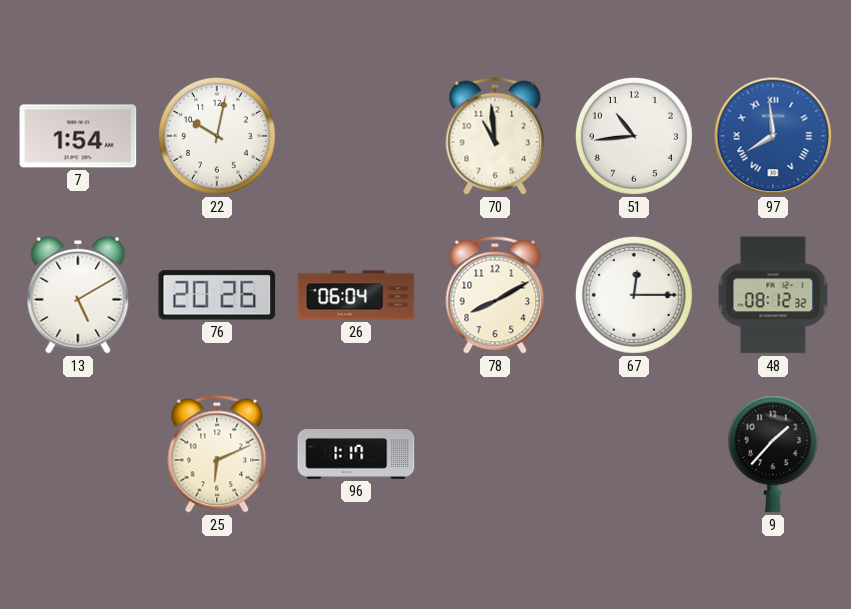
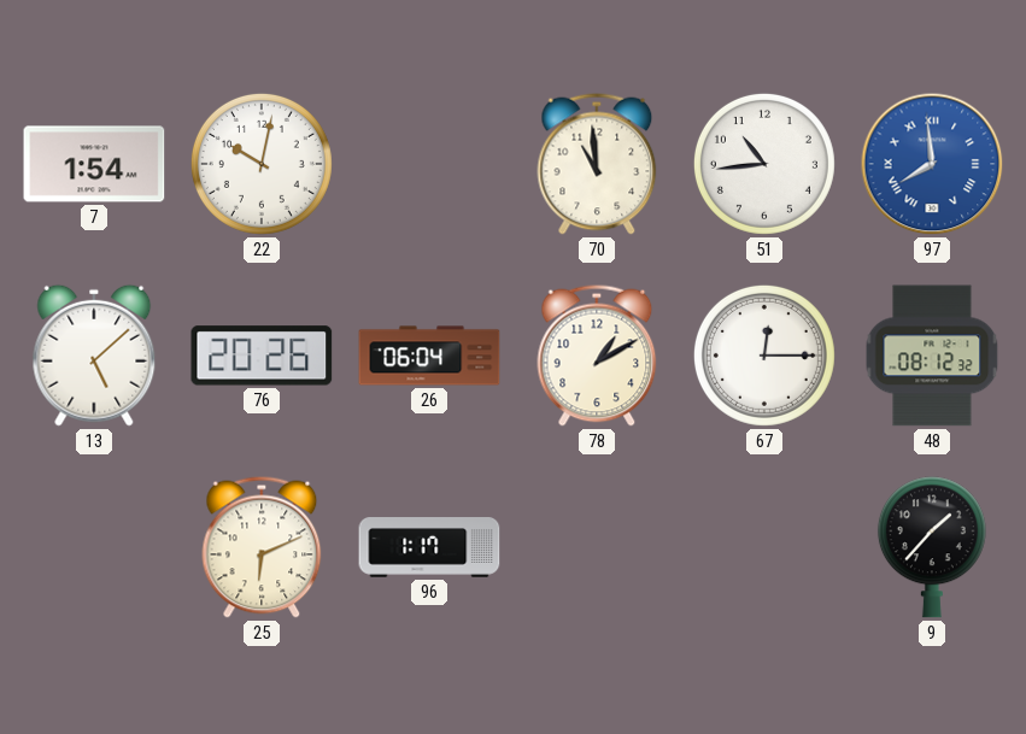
13: 5:10 -> 5:08
78: 8:10 -> 1:10
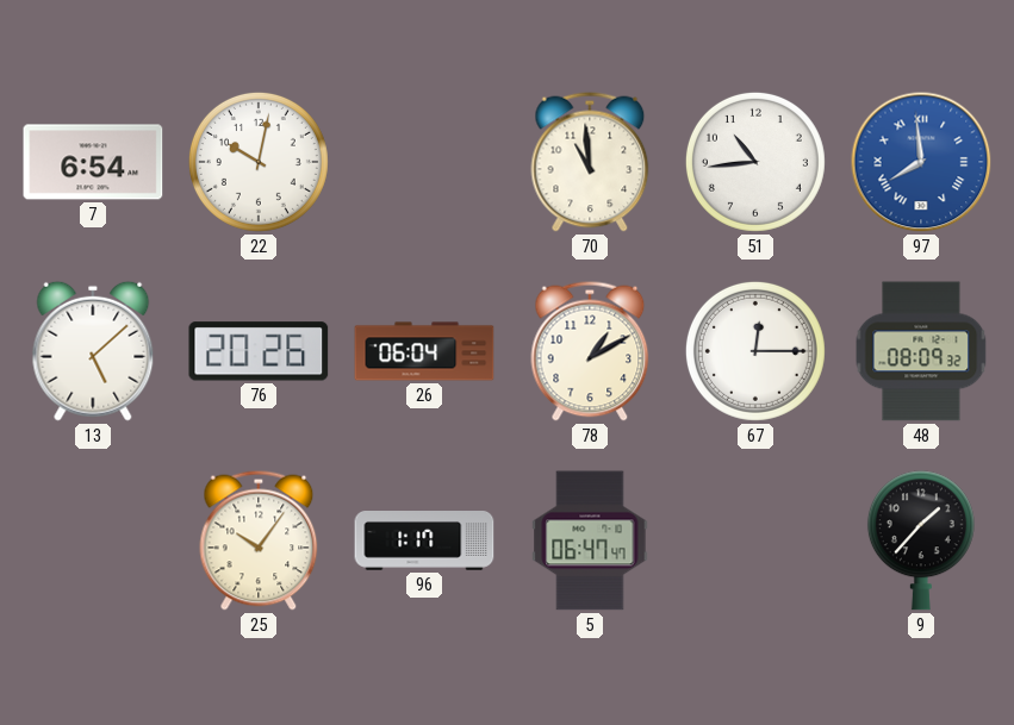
7: 1:54 -> 6:54
48: 08:12 -> 08:09
25: 6:11 -> 10:06
5: none -> 06:47
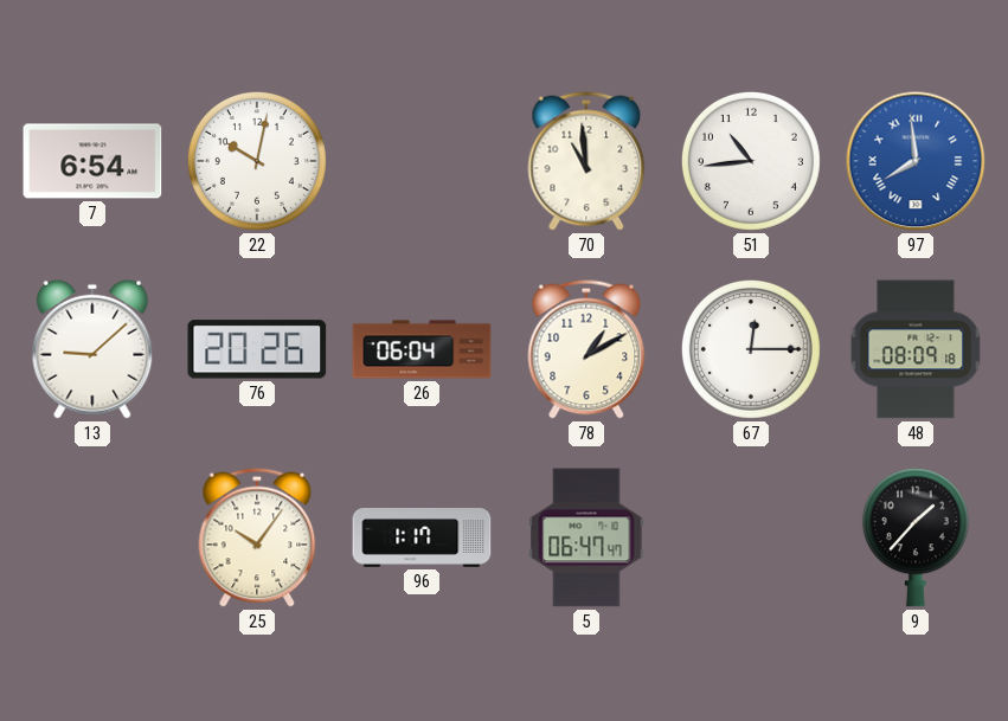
13: 5:08 -> 9:08
48: 08:09:32 -> 08:09:18
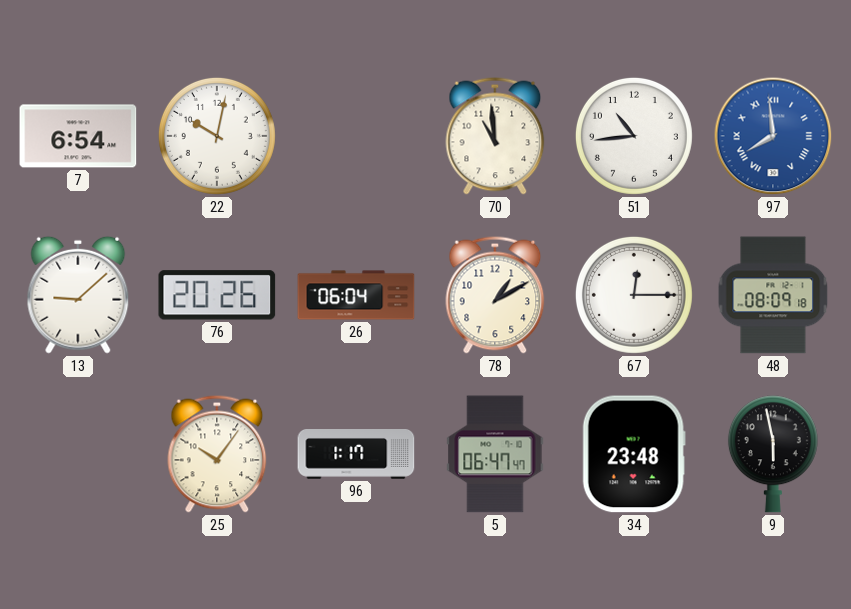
34: none -> 23:48
9: 1:37 -> 5:58
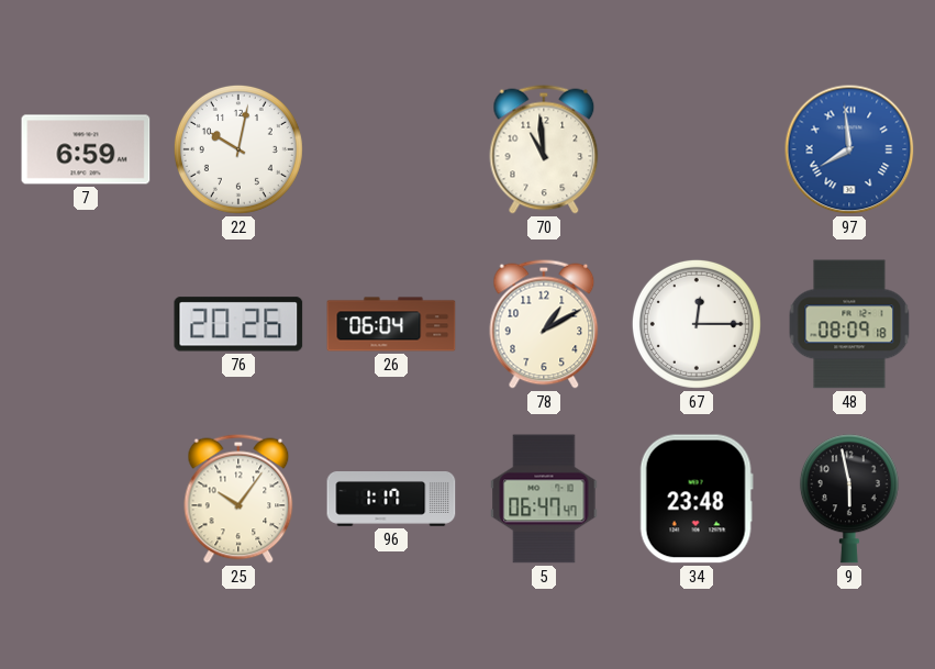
7: 6:54 -> 6:59
51: 10:44 -> none
13: 9:08 -> none
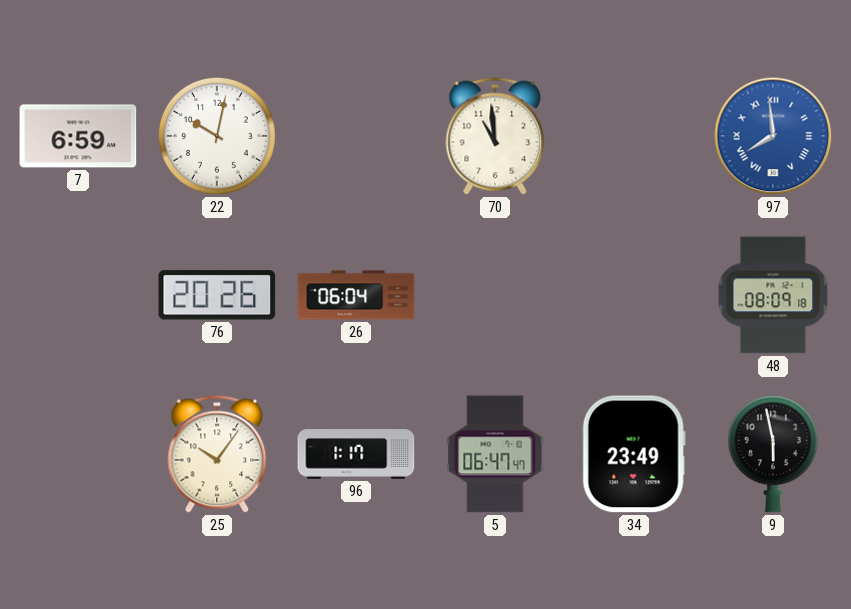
78: 1:10 -> none
67: 12:15 -> none
34: 23:48 -> 23:49
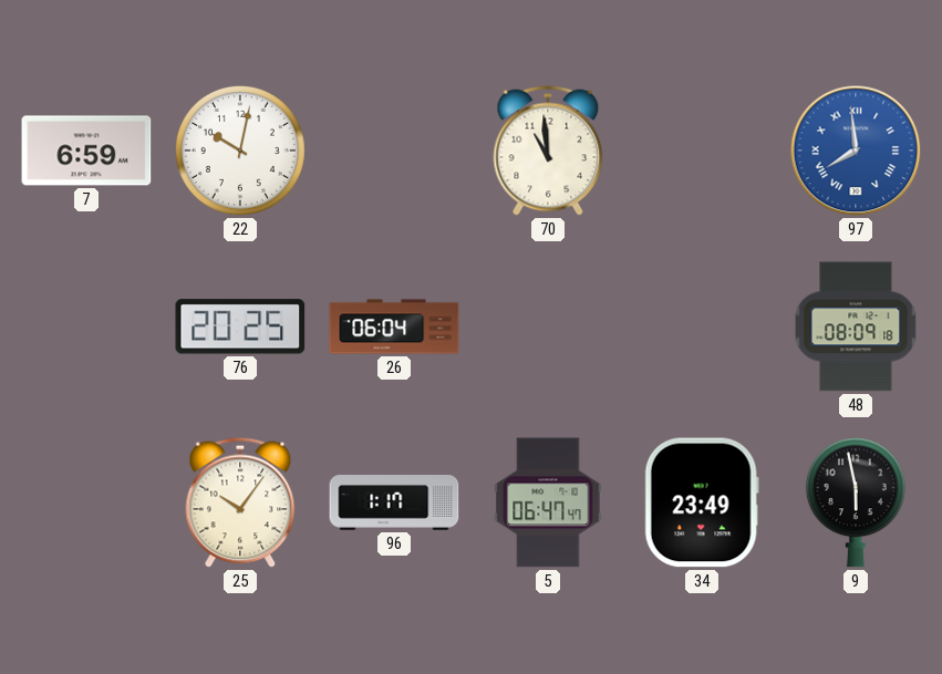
76: 20:26 -> 20:25
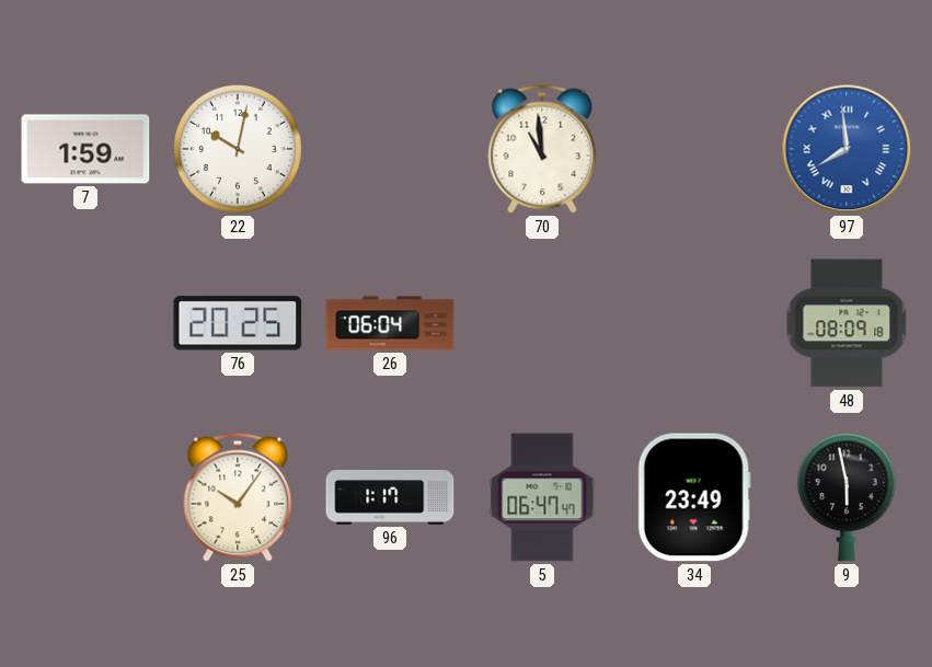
7: 6:59 -> 1:59
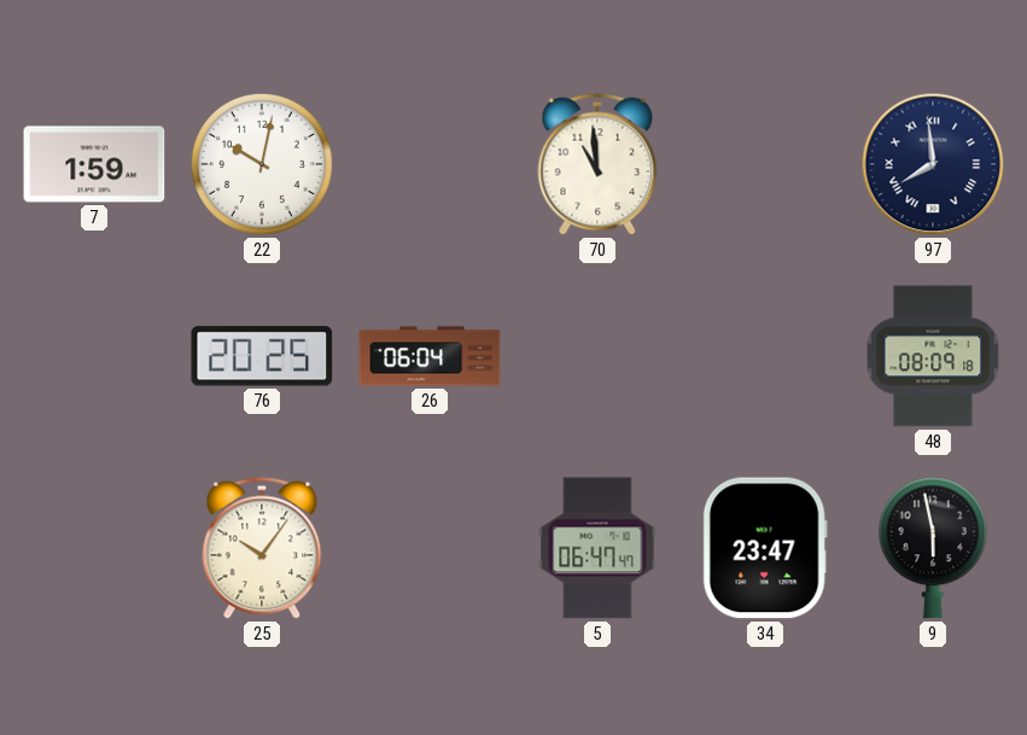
97 dial: blue -> navy
96: 1:17 -> none
34: 23:49 -> 23:47
